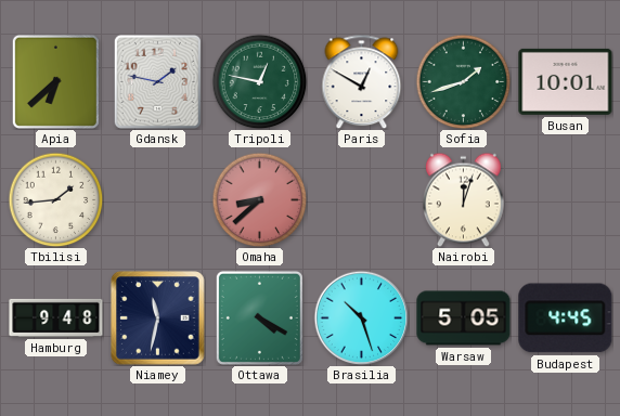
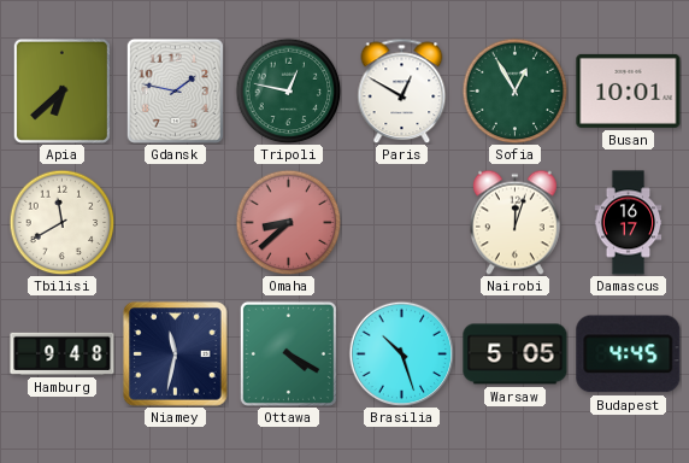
Sofia: 1:42 -> 12:55
Tbilisi: 1:44 -> 11:40
Damascus: none -> 16:17
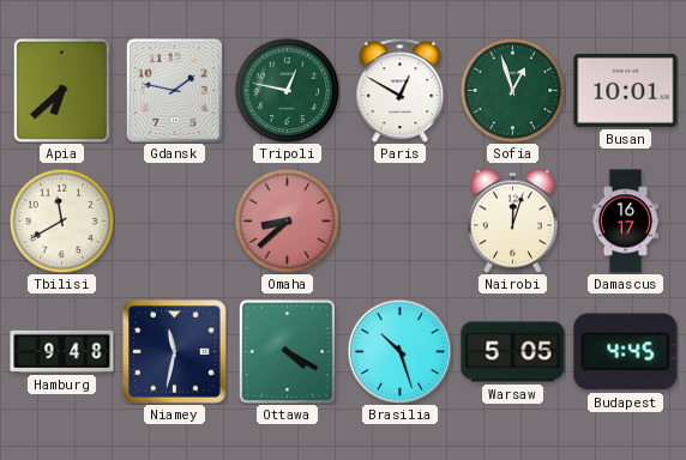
Sofia: 12:55 -> 12:57
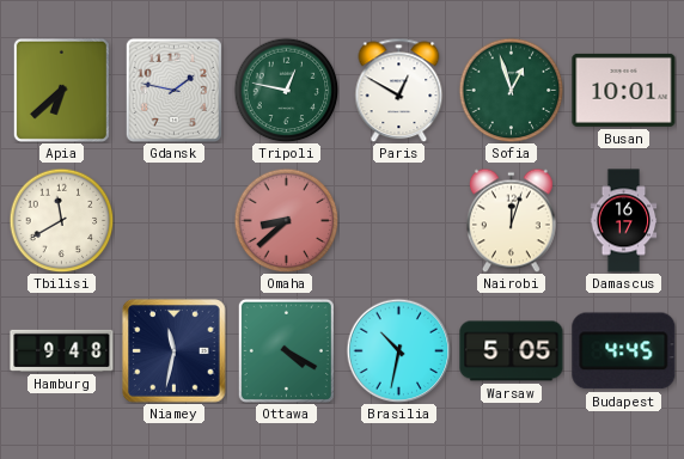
Brasilia: 10:27 -> 10:32
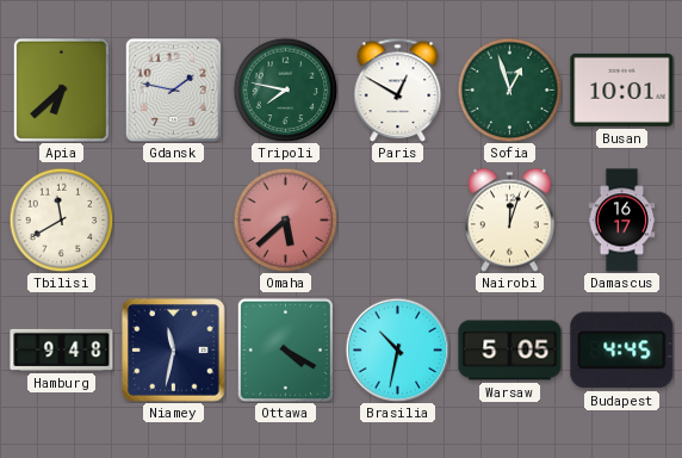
Tripoli: 12:47 -> 7:47
Omaha: 8:38 -> 5:38
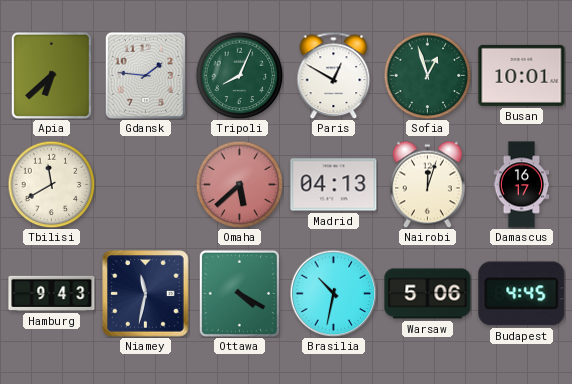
Gdansk: 1:47 -> 1:46
Tripoli: 7:47 -> 8:04
Madrid: none -> 04:13
Hamburg: 9:48 -> 9:43
Warsaw: 5:05 -> 5:06
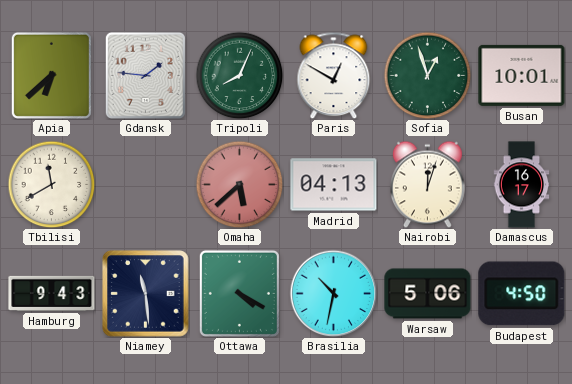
Niamey: 11:32 -> 11:29
Budapest: 4:45 -> 4:50
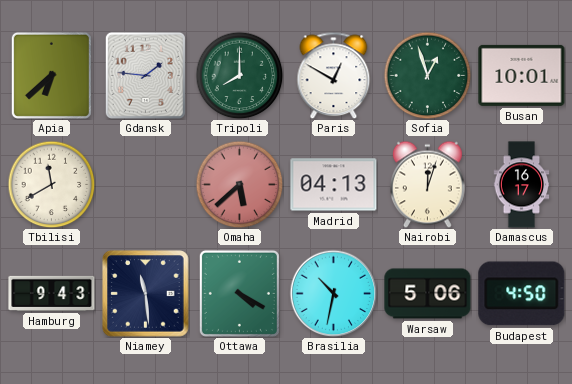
Tripoli: 8:04 -> 8:00
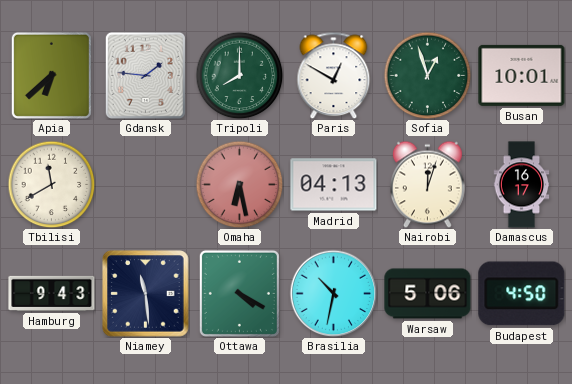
Omaha: 5:38 -> 6:28
